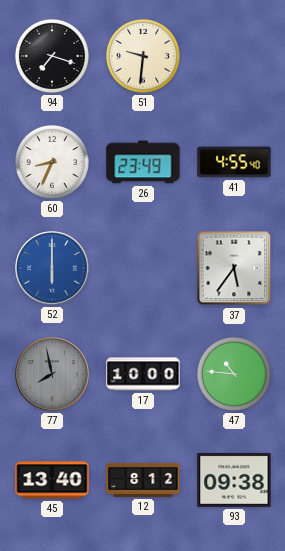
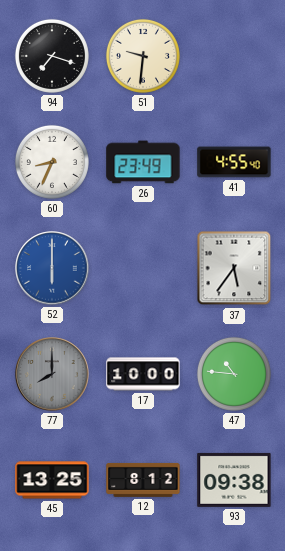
77: 7:58 -> 8:00
45: 13:40 -> 13:25
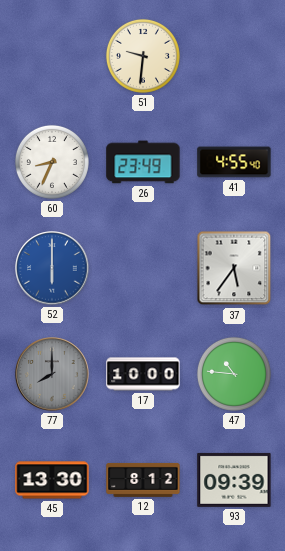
94: 7:18 -> none
45: 13:25 -> 13:30
93: 09:38 -> 09:39
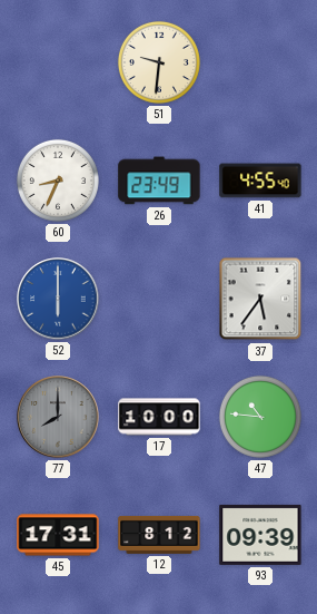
45: 13:30 -> 17:31
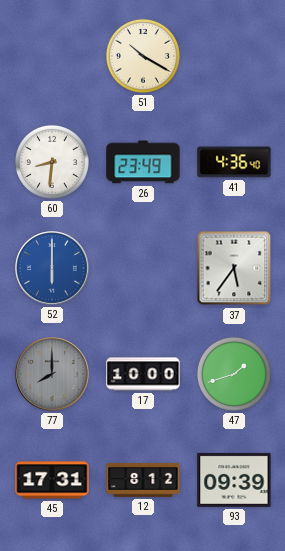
51: 9:31 -> 10:20
60: 8:34 -> 8:31
41: 4:55 -> 4:36
47: 10:46 -> 1:42
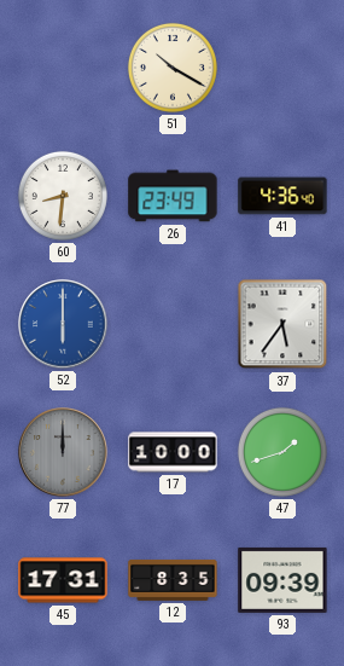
77: 8:00 -> 12:00
12: 8:12 -> 8:35
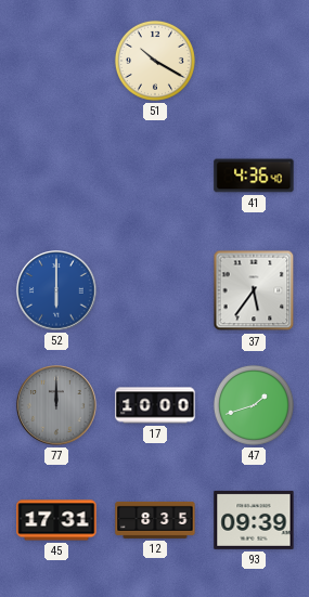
60: 8:31 -> none
26: 23:49 -> none
